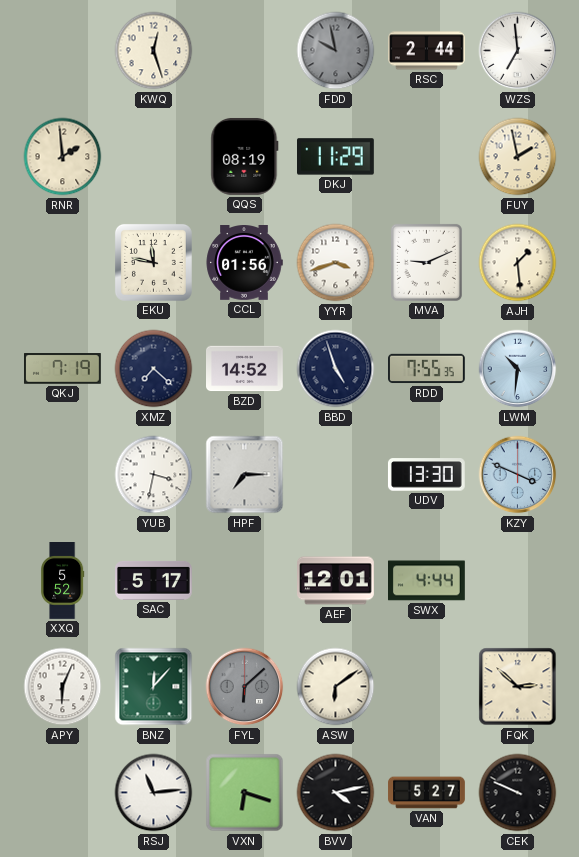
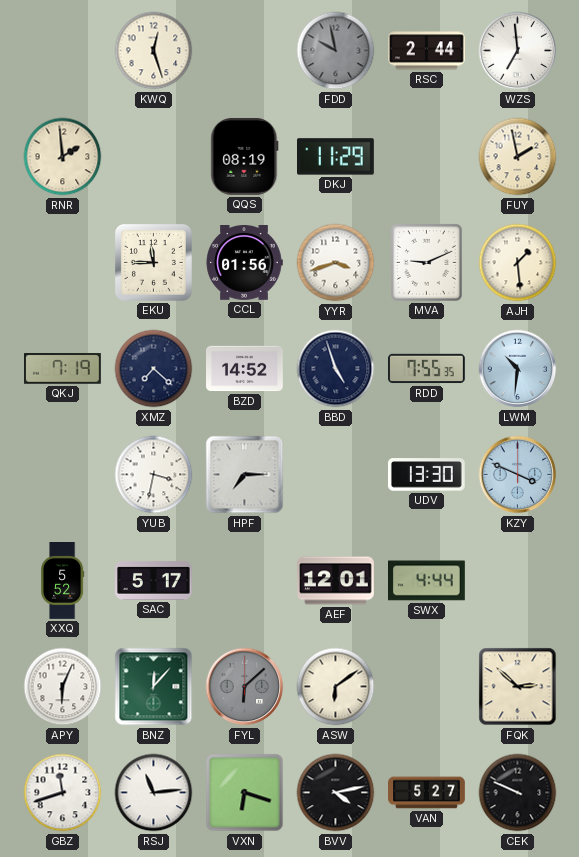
EKU: 11:47 -> 11:45
GBZ: none -> 11:42
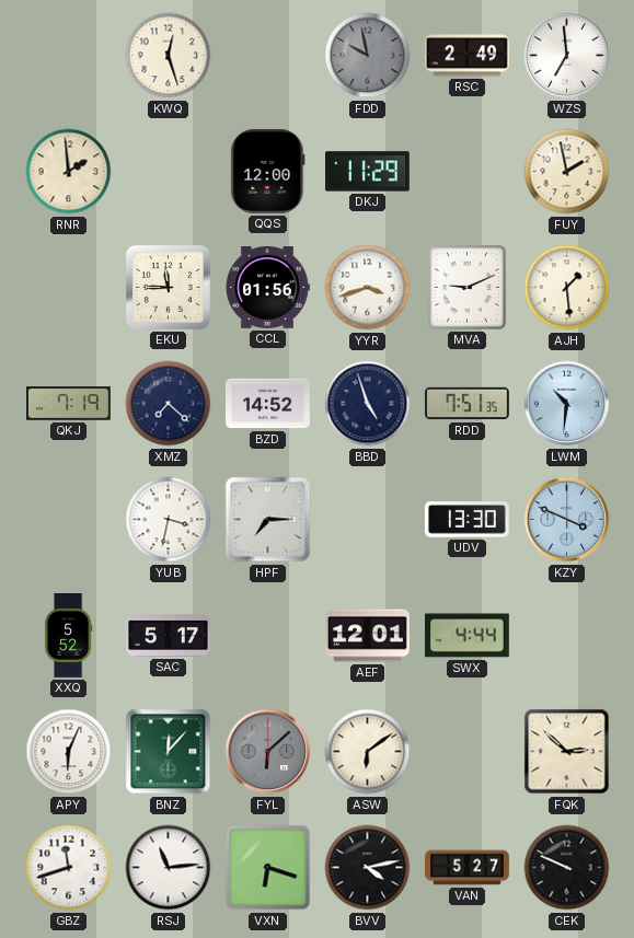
RSC: 2:44 -> 2:49
QQS: 08:19 -> 12:00
RDD: 7:55 -> 7:51
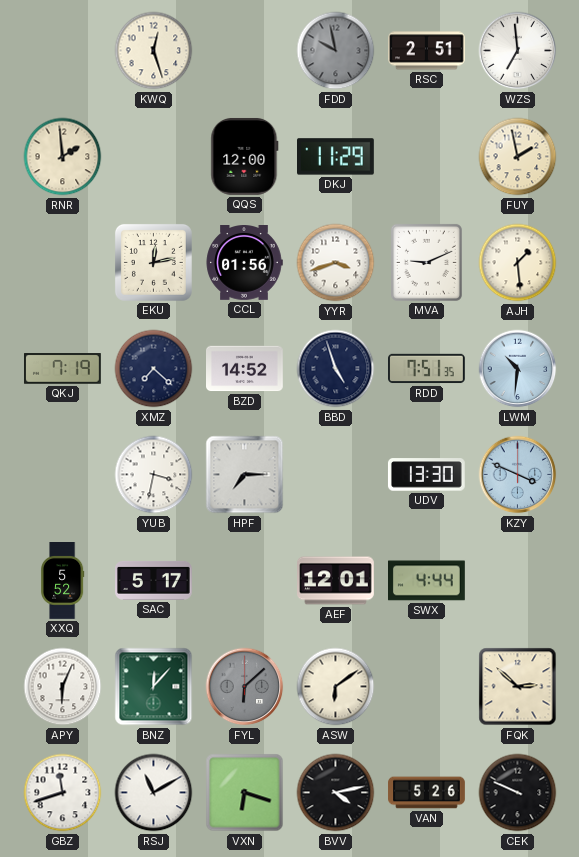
RSC: 2:49 -> 2:51
EKU: 11:45 -> 12:13
RSJ: 11:14 -> 11:10
VAN: 5:27 -> 5:26
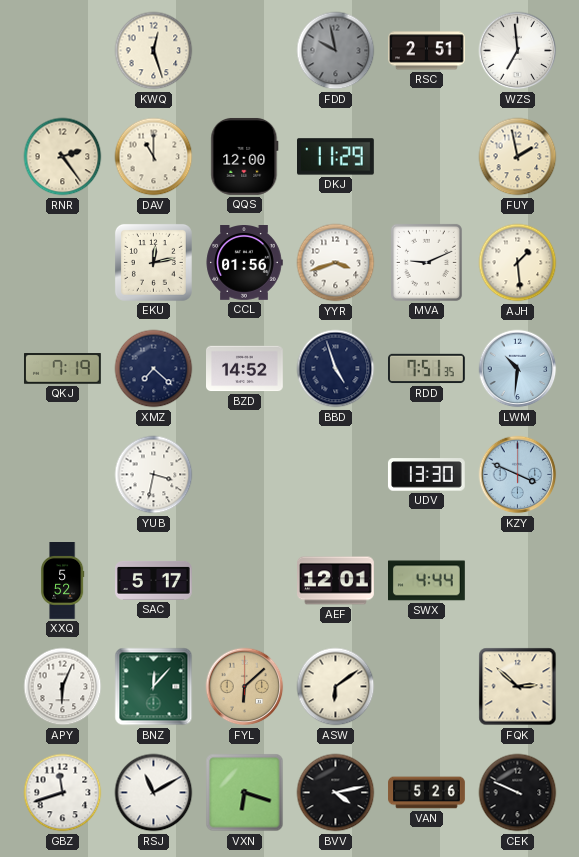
RNR: 1:59 -> 2:24
DAV: none -> 11:00
HPF: 7:15 -> none
FYL dial: grey -> champagne
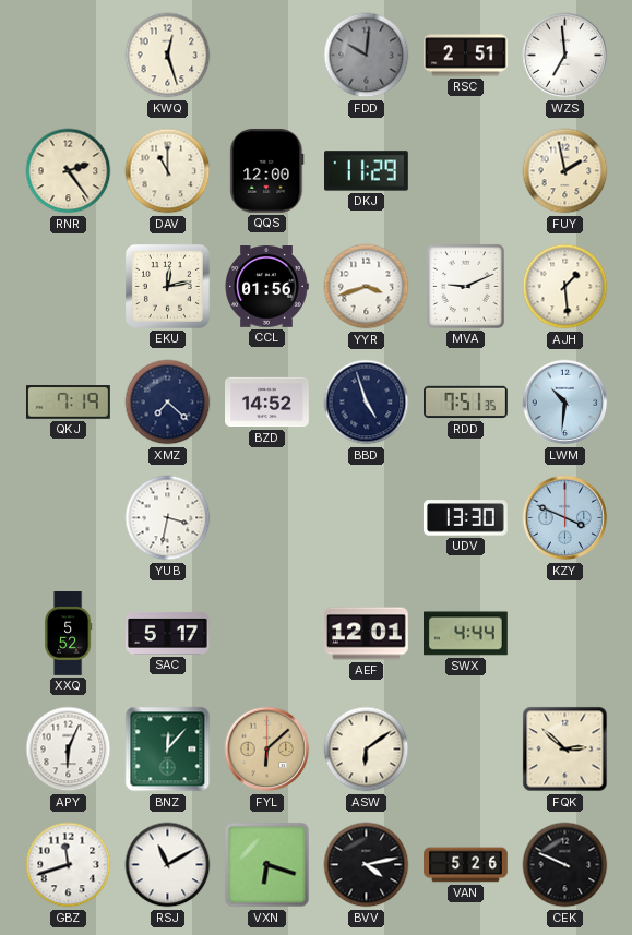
FDD: 9:58 -> 10:01
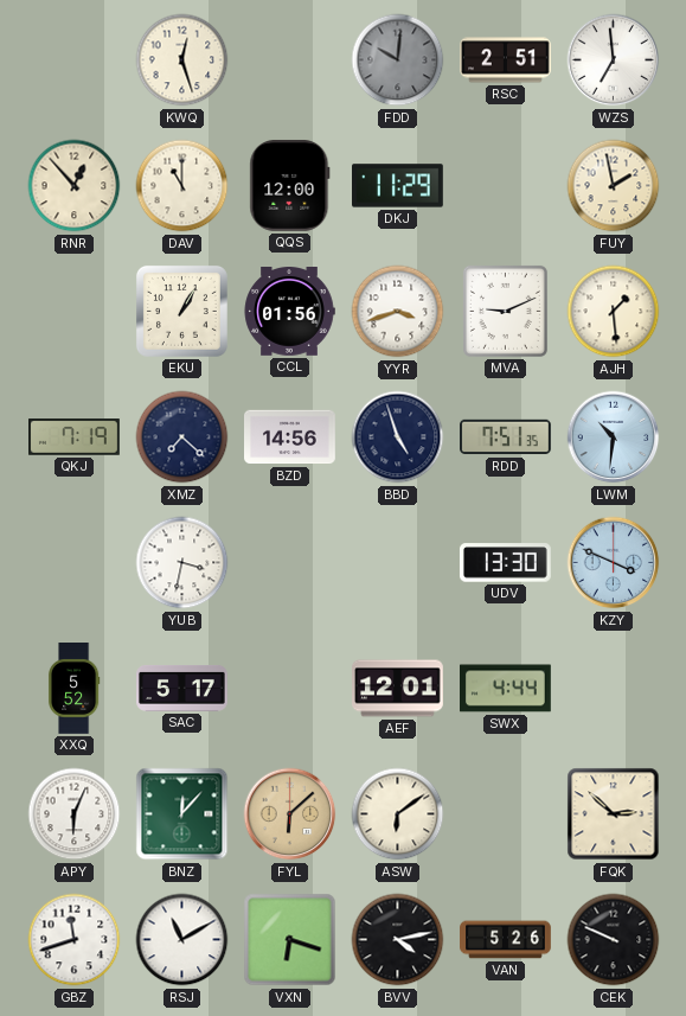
RNR: 2:24 -> 12:53
EKU: 12:13 -> 1:05
BZD: 14:52 -> 14:56
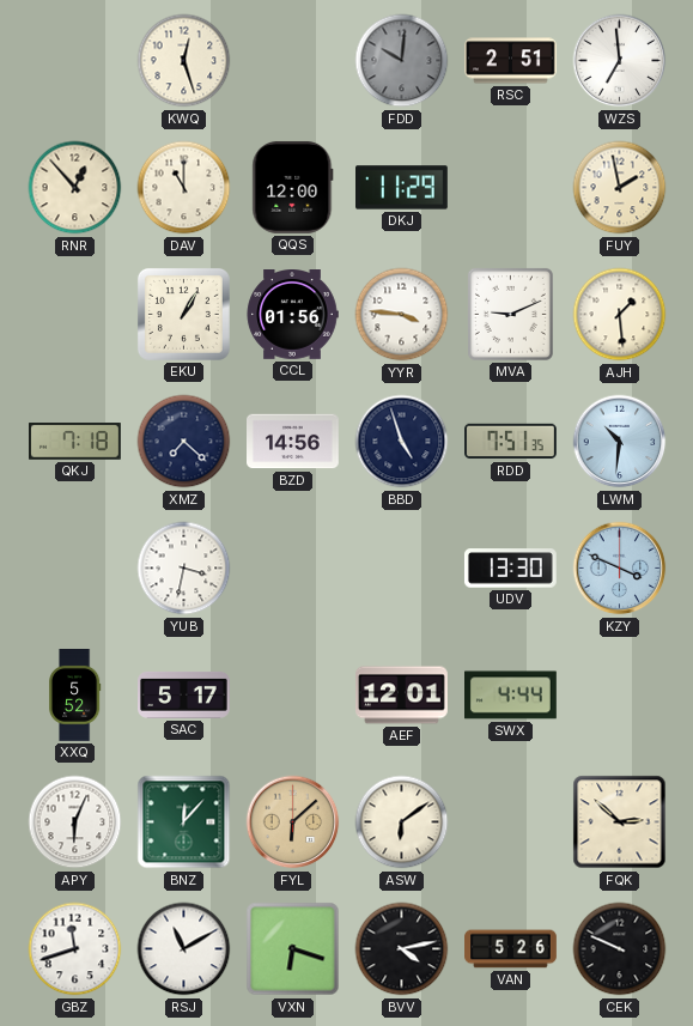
YYR: 3:42 -> 3:46
QKJ: 7:19 -> 7:18
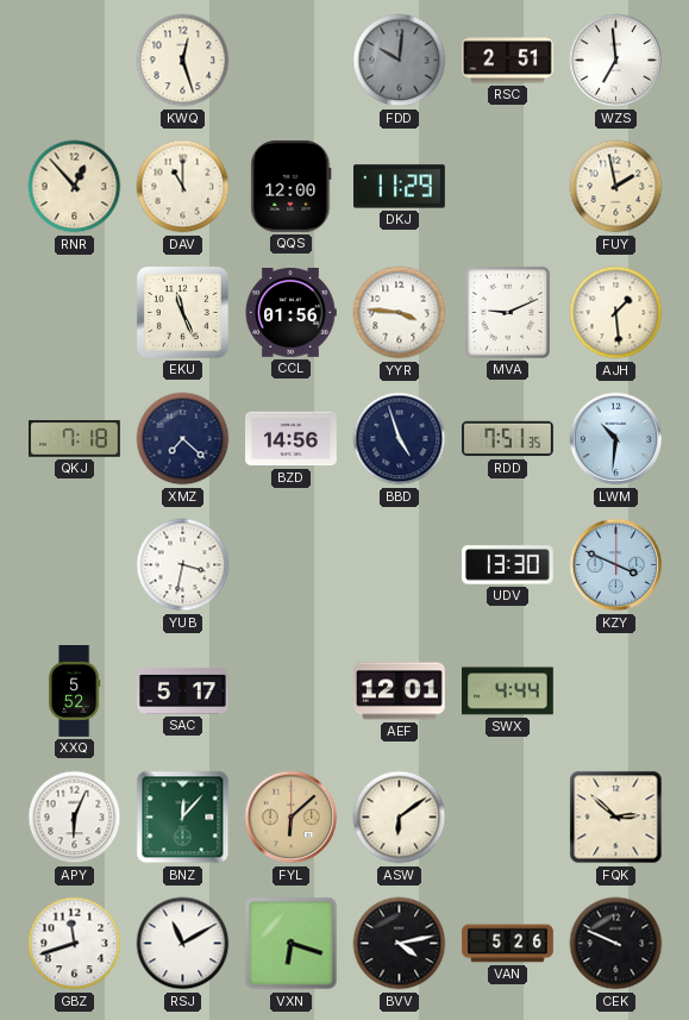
EKU: 1:05 -> 11:26
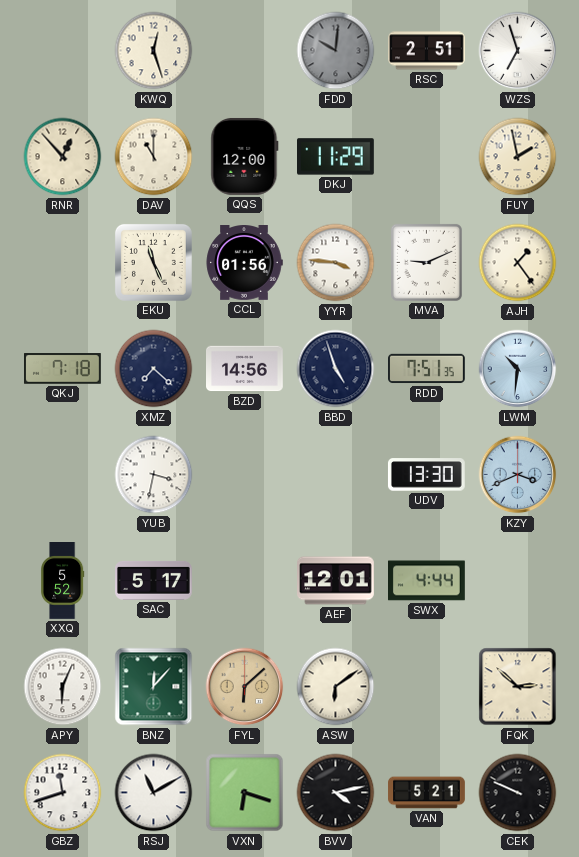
WZS: 6:59 -> 6:57
AJH: 1:29 -> 1:24
KZY: 3:49 -> 3:41
VAN: 5:26 -> 5:21
